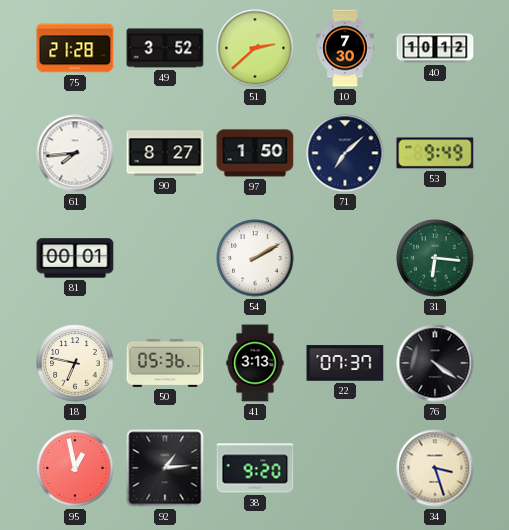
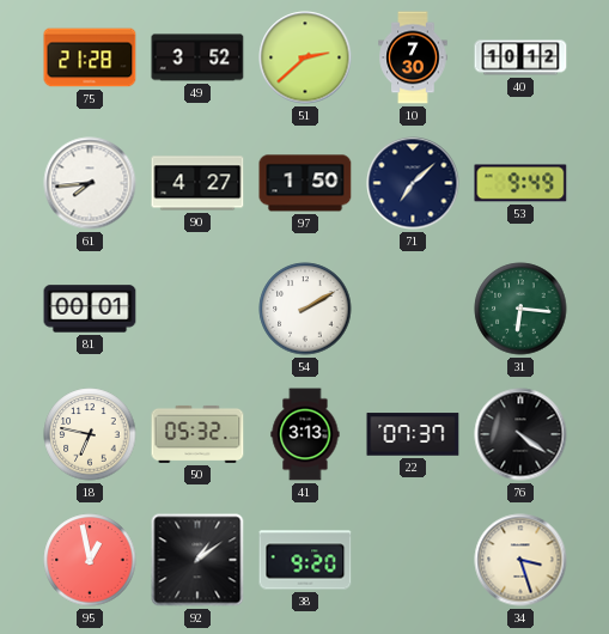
90: 8:27 -> 4:27
50: 05:36 -> 05:32
92: 1:14 -> 1:09
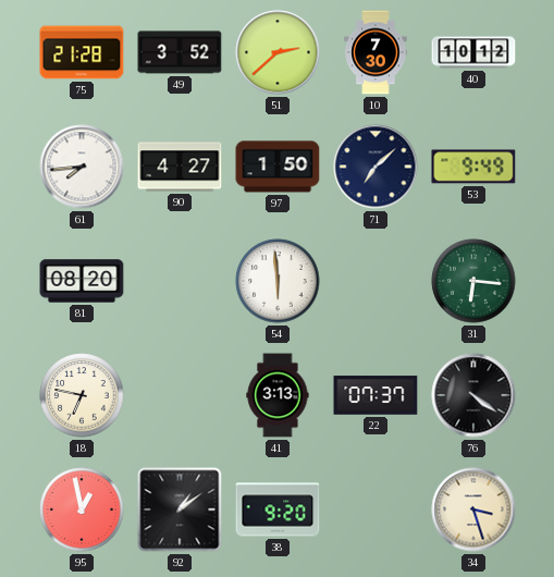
81: 00:01 -> 08:20
54: 2:10 -> 5:59
50: 05:32 -> none
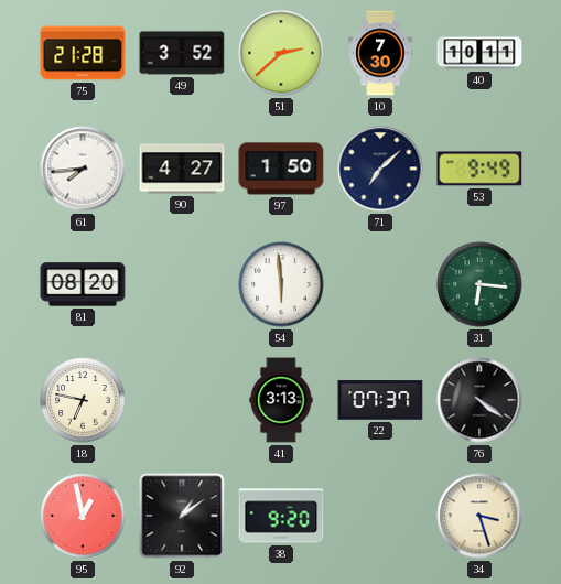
40: 10:12 -> 10:11
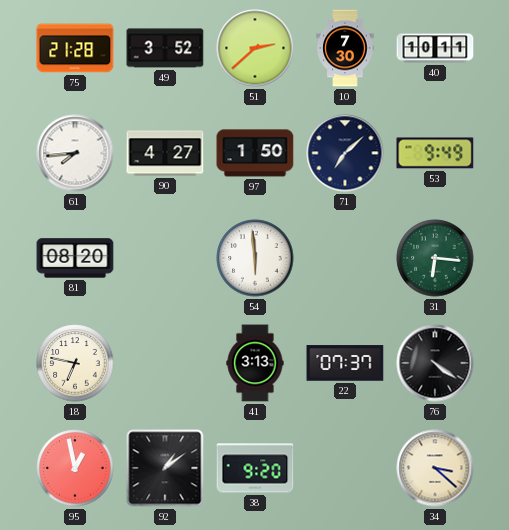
34: 3:27 -> 3:22
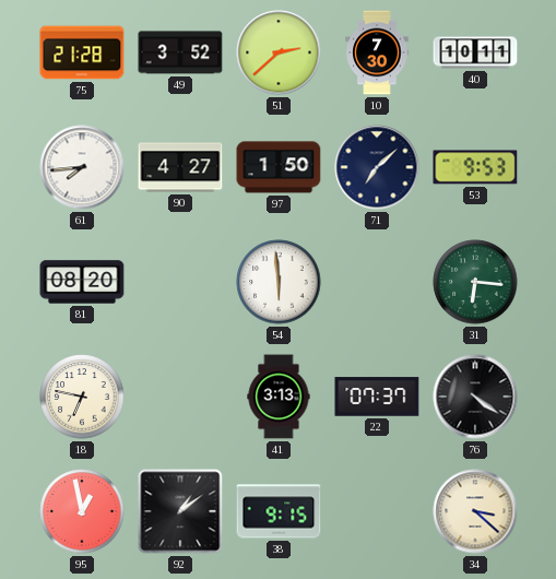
53: 9:49 -> 9:53
38: 9:20 -> 9:15
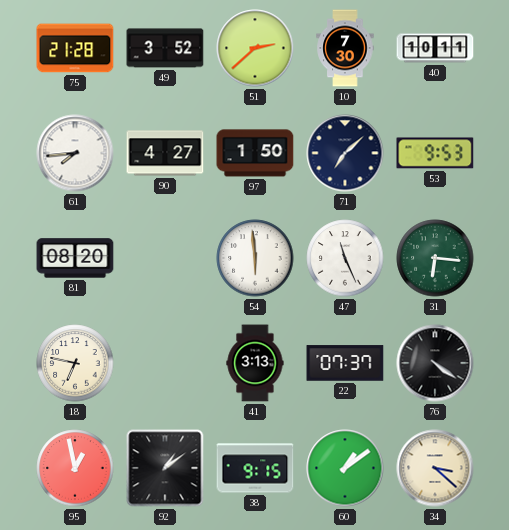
47: none -> 11:26
60: none -> 1:09
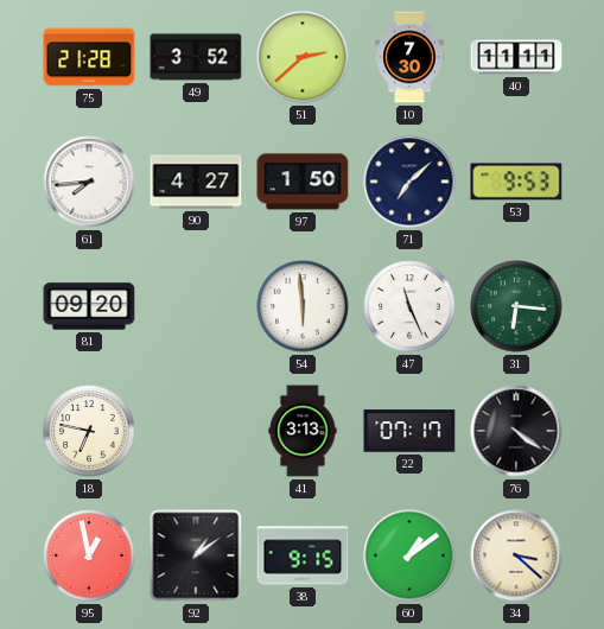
40: 10:11 -> 11:11
81: 08:20 -> 09:20
22: 07:37 -> 07:17
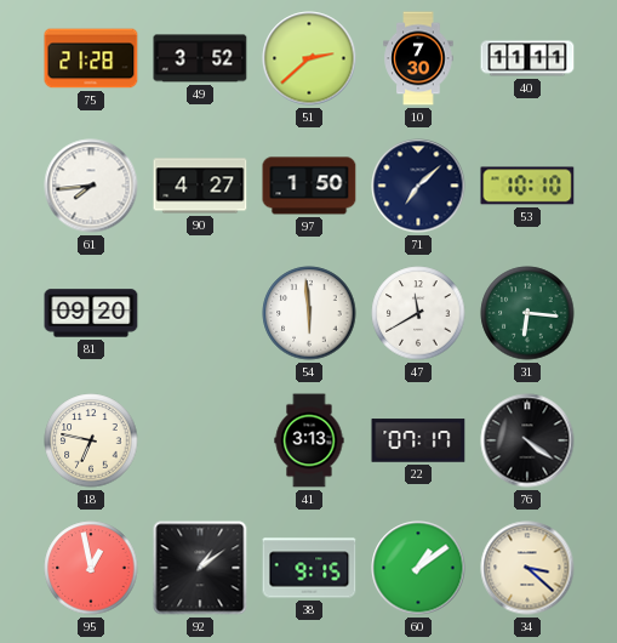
53: 9:53 -> 10:10
47: 11:26 -> 11:40
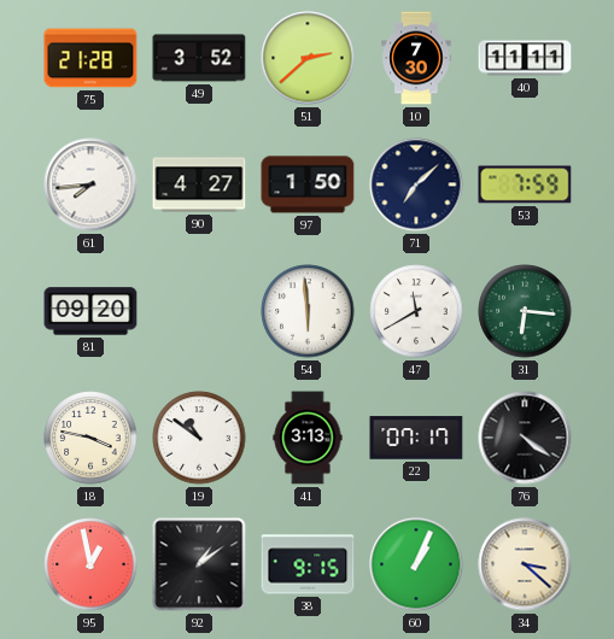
53: 10:10 -> 7:59
18: 6:47 -> 3:47
19: none -> 10:51
60: 1:09 -> 1:04
